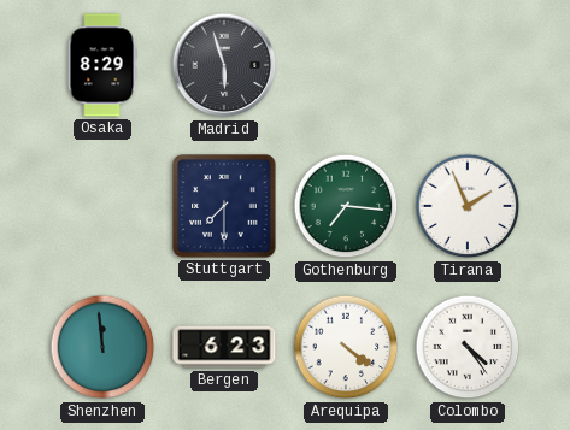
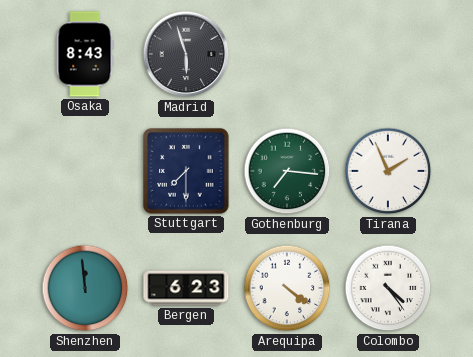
Osaka: 8:29 -> 8:43
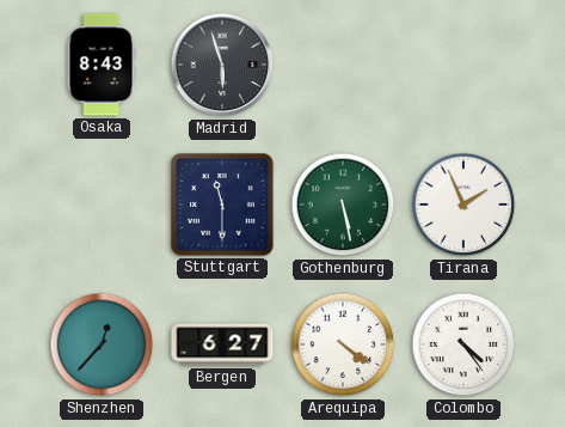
Stuttgart: 7:30 -> 11:30
Gothenburg: 7:16 -> 5:28
Shenzhen: 11:59 -> 12:37
Bergen: 6:23 -> 6:27
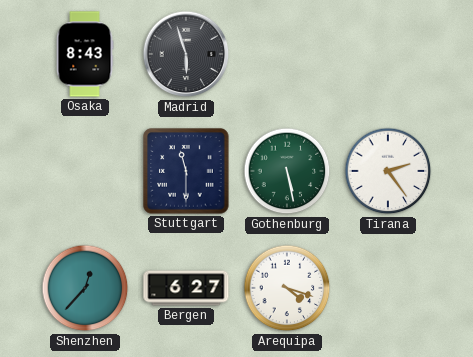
Tirana: 1:56 -> 2:24
Arequipa: 4:21 -> 4:18
Colombo: 4:24 -> none
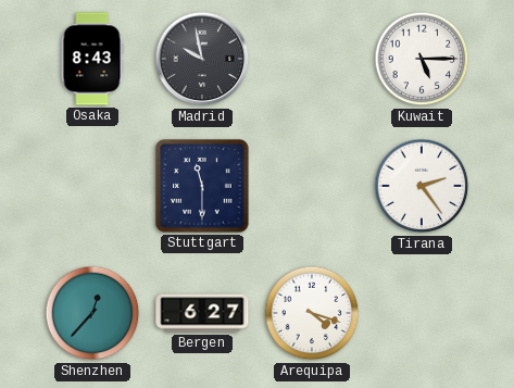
Madrid: 5:57 -> 9:58
Kuwait: none -> 5:15
Gothenburg: 5:28 -> none
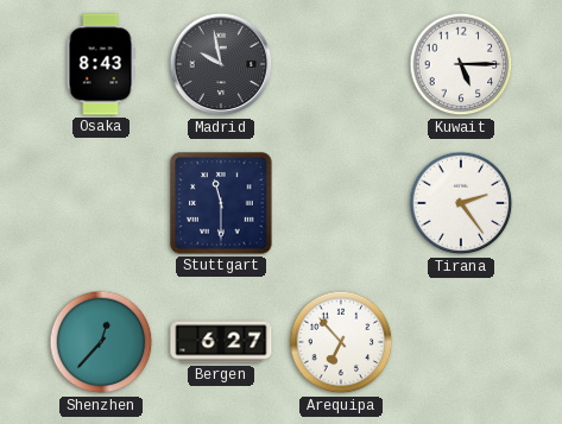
Arequipa: 4:18 -> 6:53
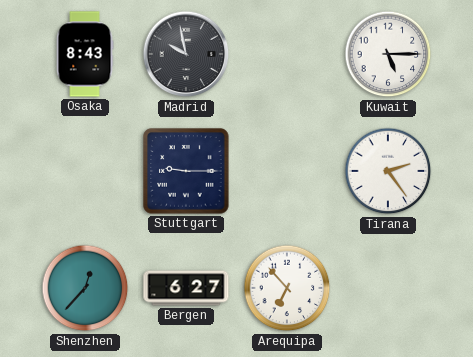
Stuttgart: 11:30 -> 9:15
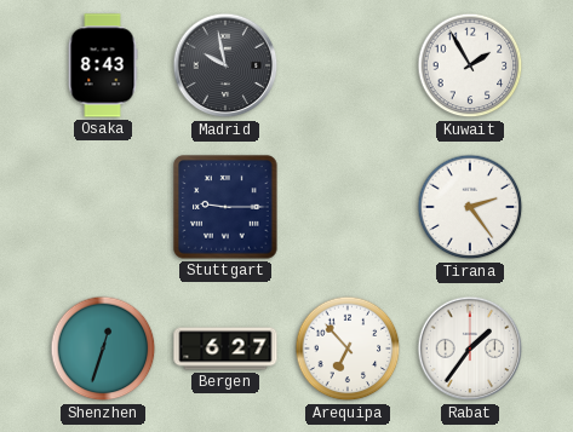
Kuwait: 5:15 -> 1:55
Shenzhen: 12:37 -> 12:33
Rabat: none -> 1:36
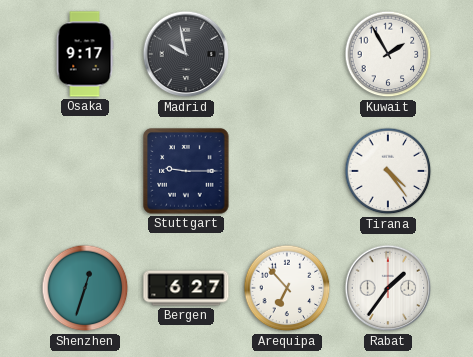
Osaka: 8:43 -> 9:17
Tirana: 2:24 -> 4:24
